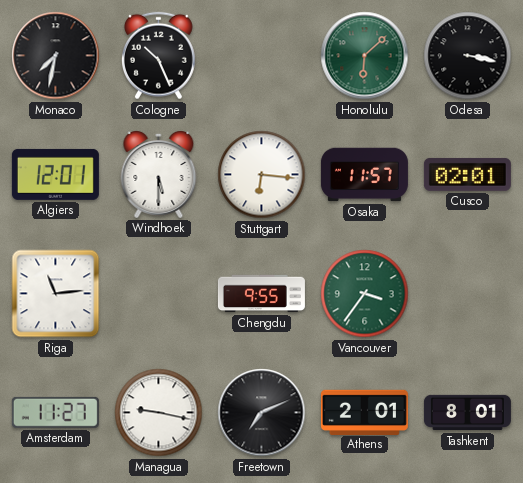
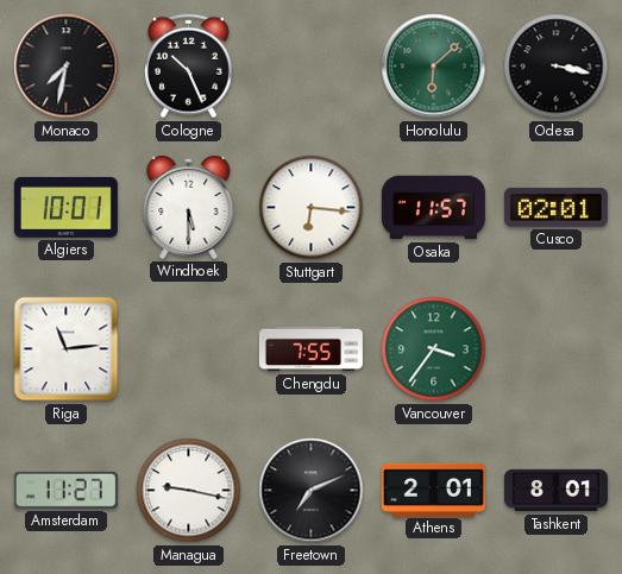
Algiers: 12:01 -> 10:01
Chengdu: 9:55 -> 7:55
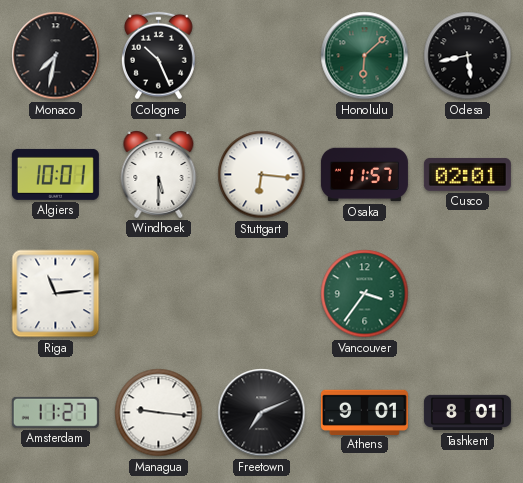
Odesa: 3:17 -> 5:43
Chengdu: 7:55 -> none
Managua: 9:17 -> 9:16
Athens: 2:01 -> 9:01
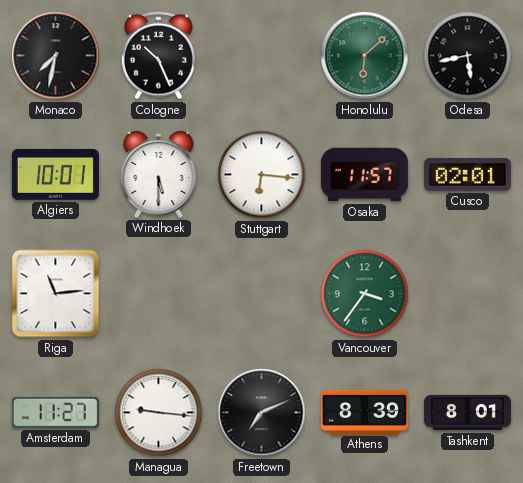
Athens: 9:01 -> 8:39
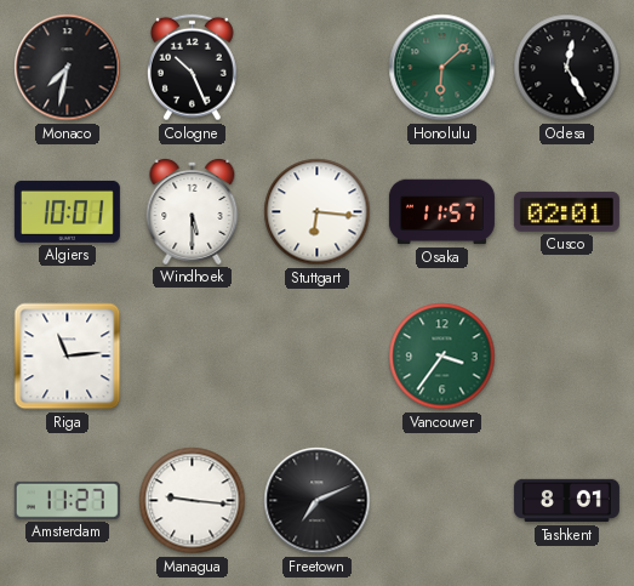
Odesa: 5:43 -> 12:25
Athens: 8:39 -> none
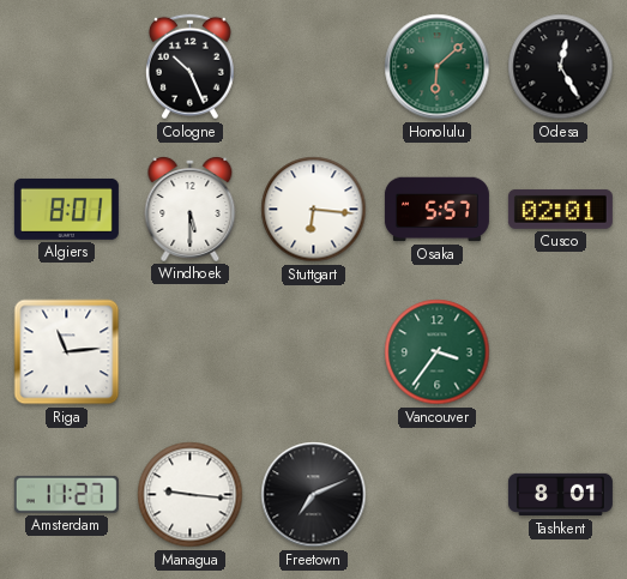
Monaco: 7:32 -> none
Algiers: 10:01 -> 8:01
Osaka: 11:57 -> 5:57
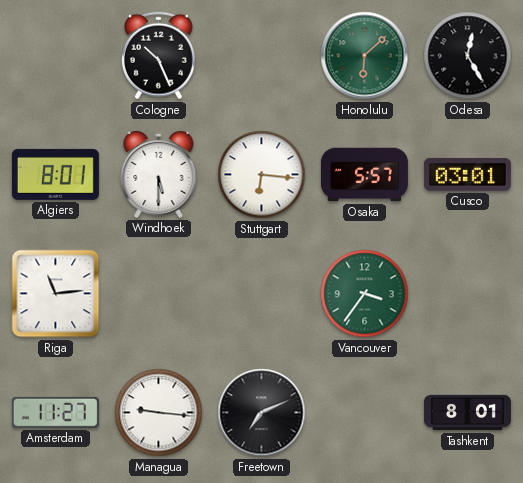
Cusco: 02:01 -> 03:01
